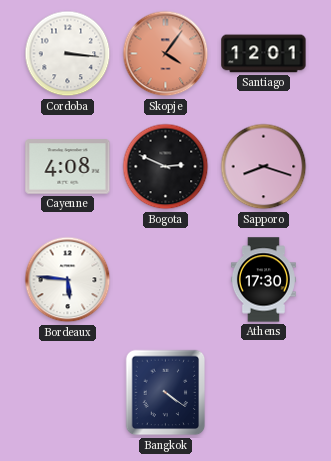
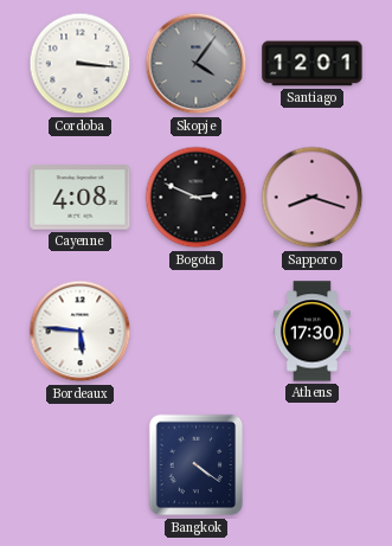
Skopje dial: salmon -> grey
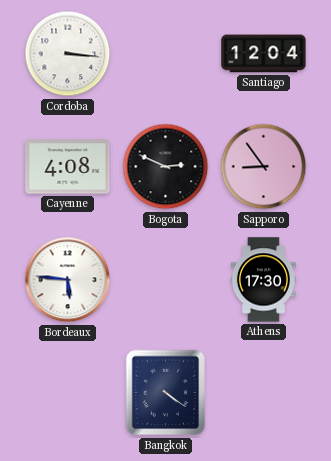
Skopje: 4:06 -> none
Santiago: 12:01 -> 12:04
Sapporo: 8:18 -> 8:54
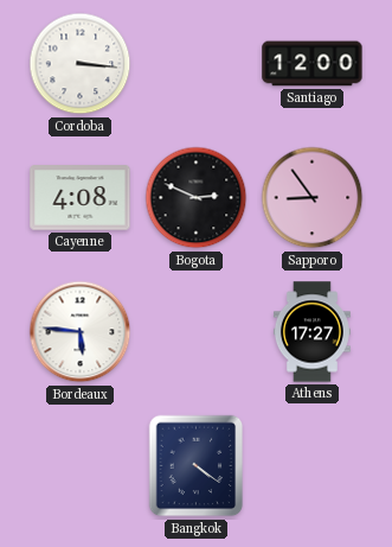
Santiago: 12:04 -> 12:00
Athens: 17:30 -> 17:27
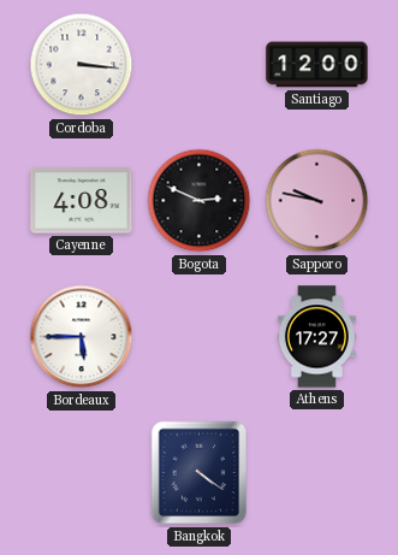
Sapporo: 8:54 -> 9:47
Bordeaux: 5:46 -> 5:45
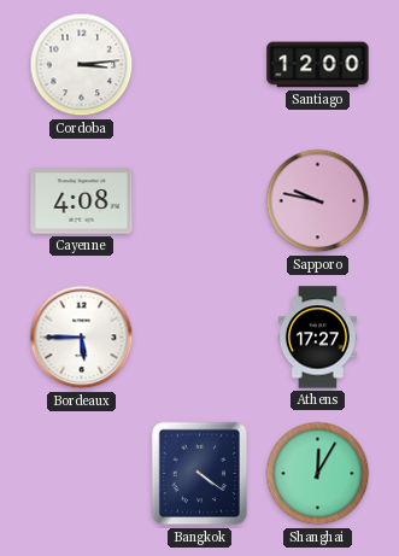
Cordoba: 3:16 -> 3:14
Bogota: 2:49 -> none
Shanghai: none -> 12:05
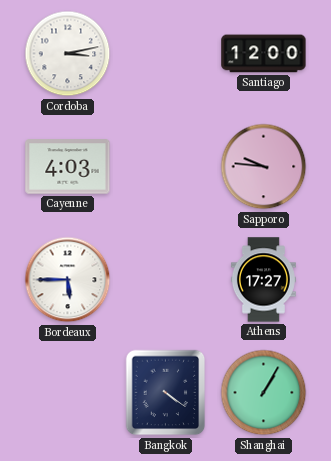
Cordoba: 3:14 -> 3:13
Cayenne: 4:08 -> 4:03
Sapporo: 9:47 -> 9:46
Shanghai: 12:05 -> 1:05
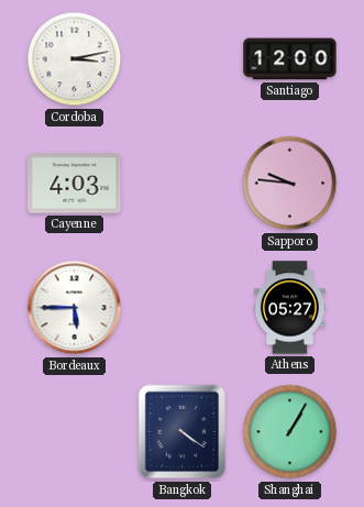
Athens: 17:27 -> 05:27
